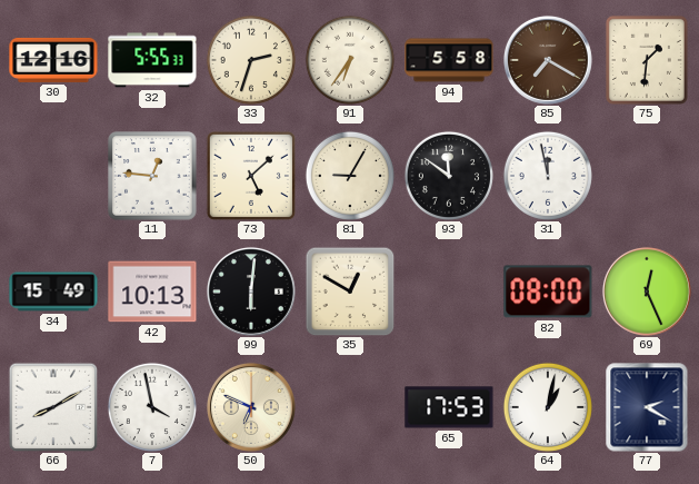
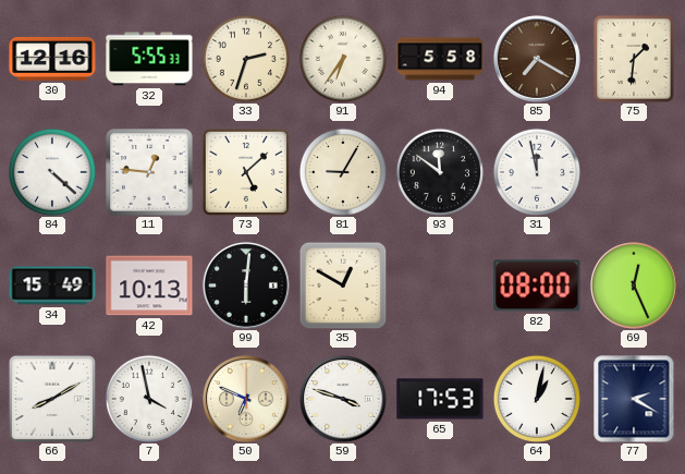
84: none -> 4:22
59: none -> 3:48
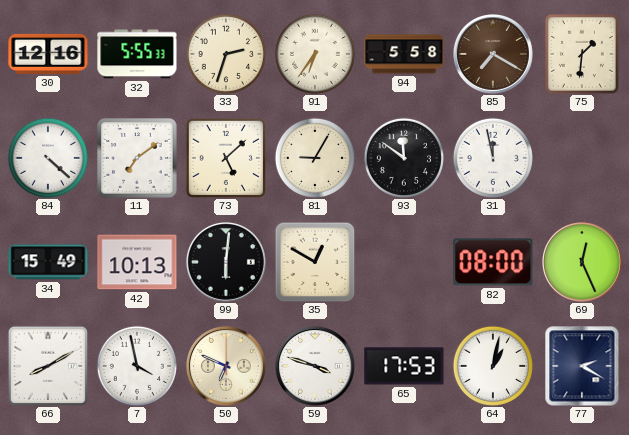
11: 12:46 -> 7:09
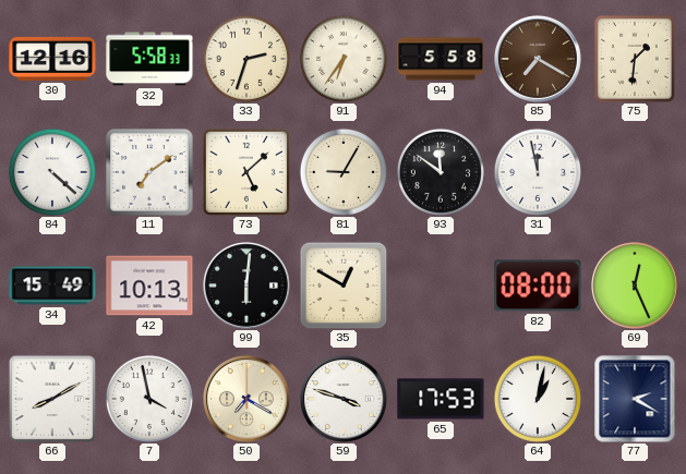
32: 5:55 -> 5:58
50: 6:49 -> 7:20
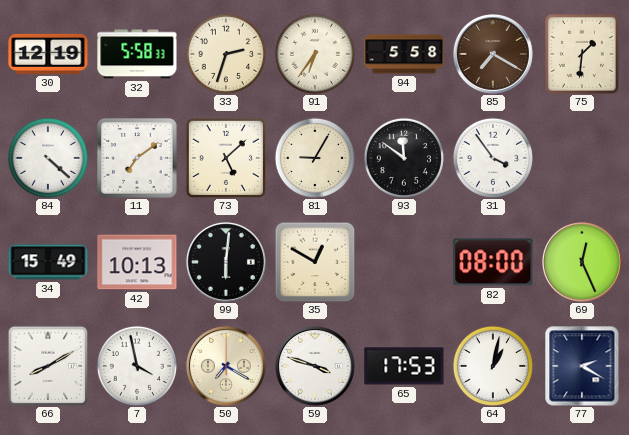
30: 12:16 -> 12:19
31: 11:58 -> 3:54
